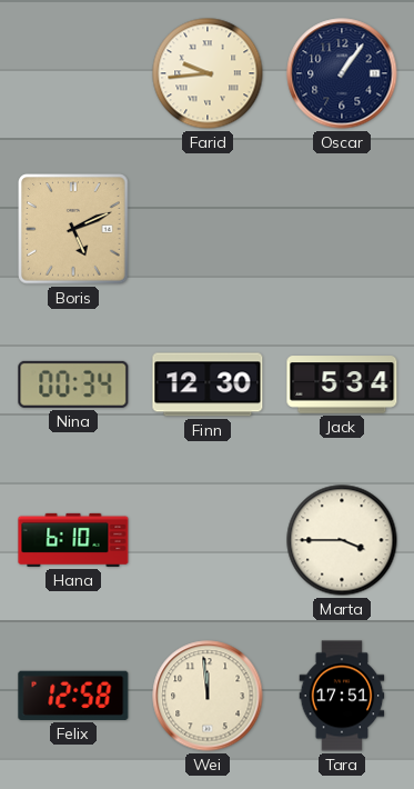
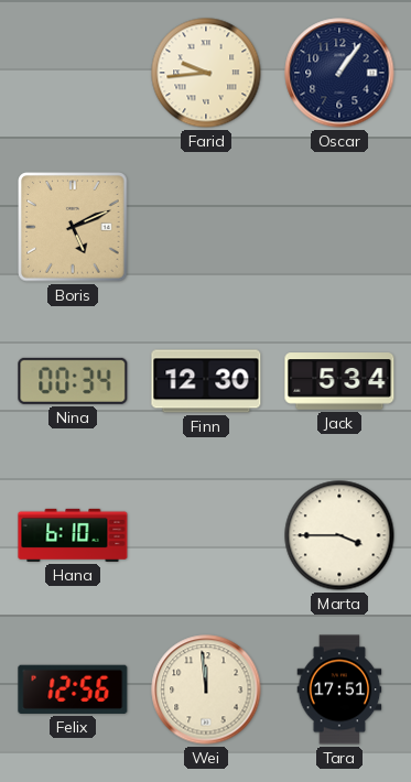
Felix: 12:58 -> 12:56
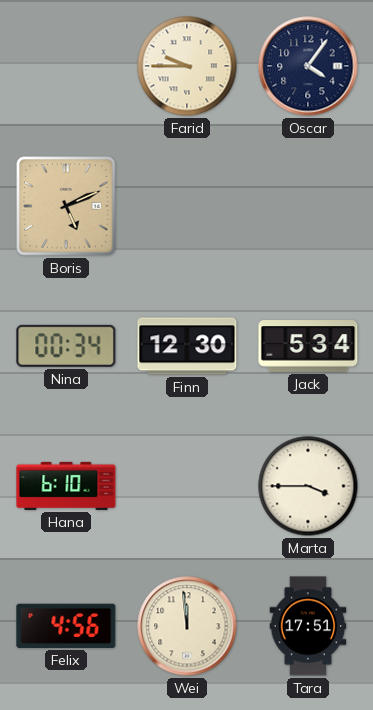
Farid: 9:44 -> 9:45
Oscar: 1:06 -> 4:06
Felix: 12:56 -> 4:56
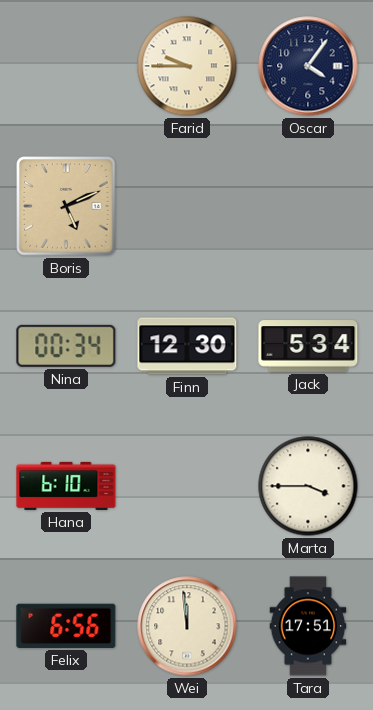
Felix: 4:56 -> 6:56
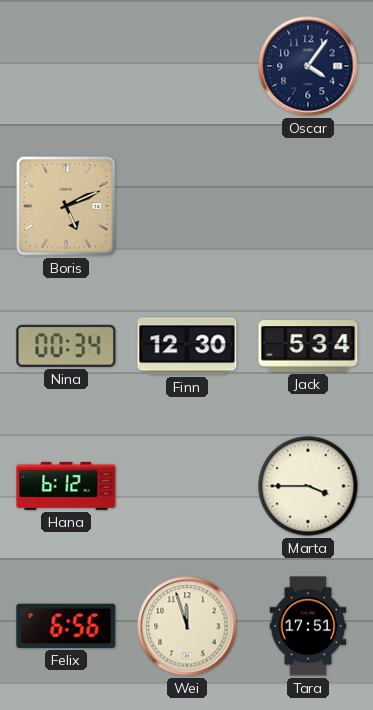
Farid: 9:45 -> none
Hana: 6:10 -> 6:12
Wei: 11:59 -> 11:57
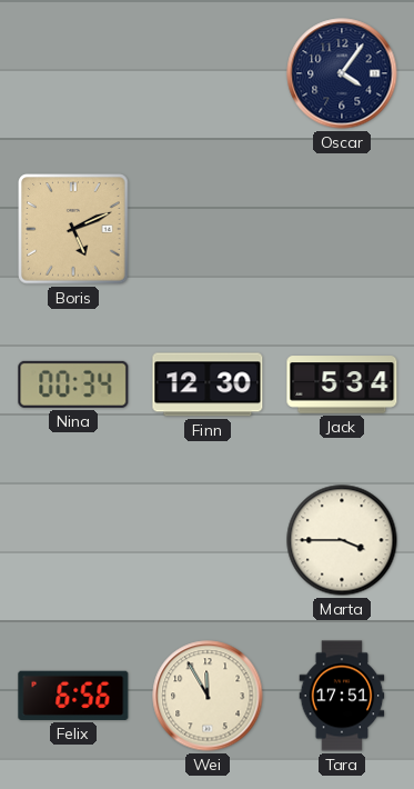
Hana: 6:12 -> none
Wei: 11:57 -> 11:55
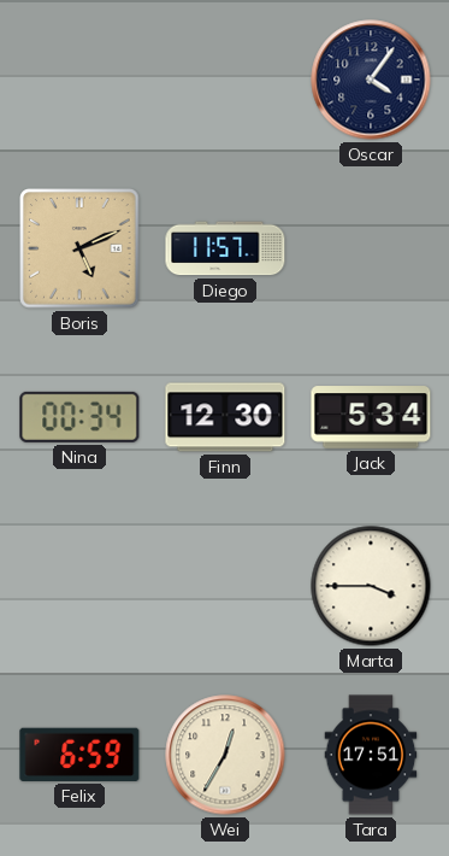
Diego: none -> 11:57
Felix: 6:56 -> 6:59
Wei: 11:55 -> 12:35
